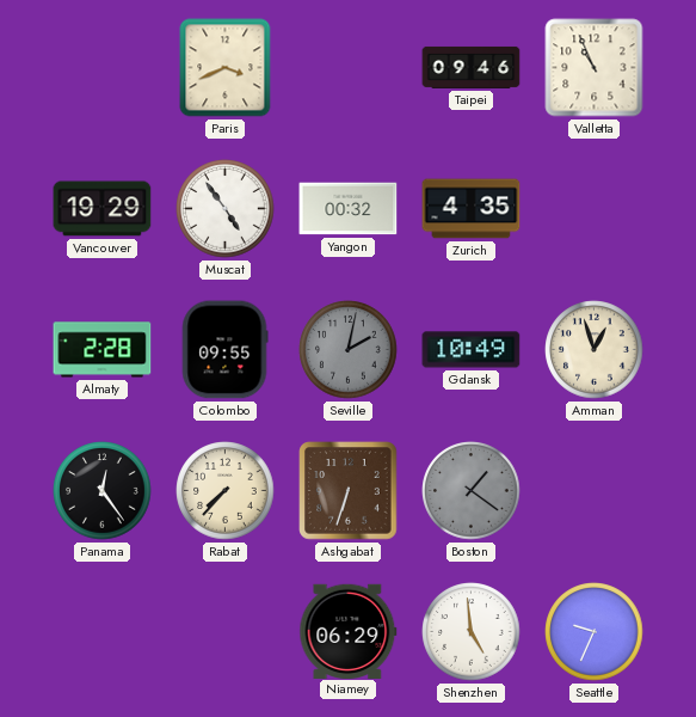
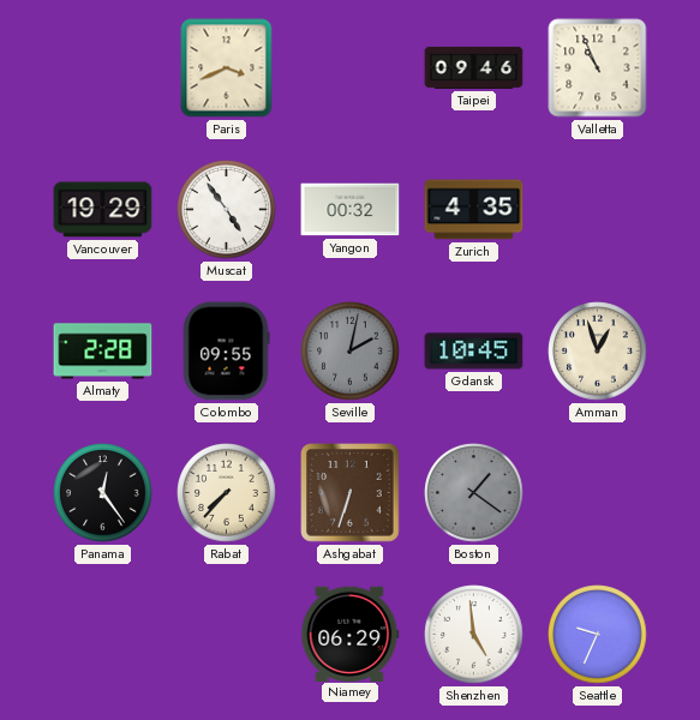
Gdansk: 10:49 -> 10:45
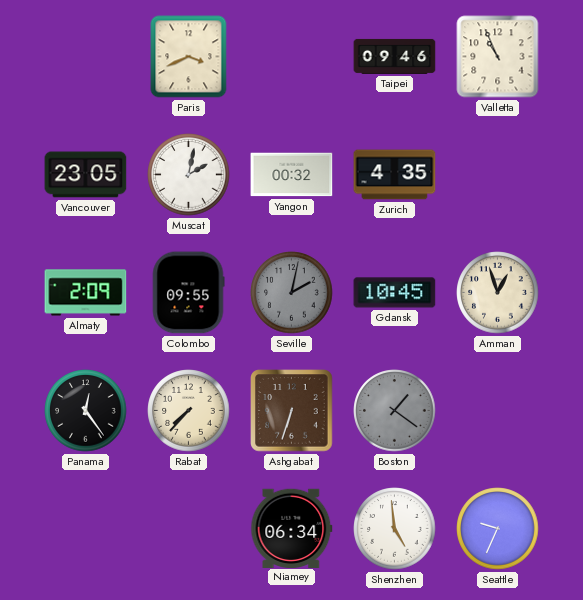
Vancouver: 19:29 -> 23:05
Muscat: 4:54 -> 2:02
Almaty: 2:28 -> 2:09
Niamey: 06:29 -> 06:34
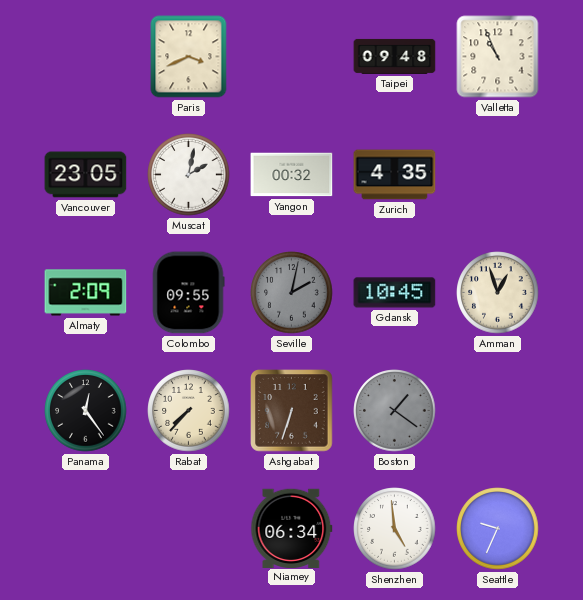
Taipei: 09:46 -> 09:48
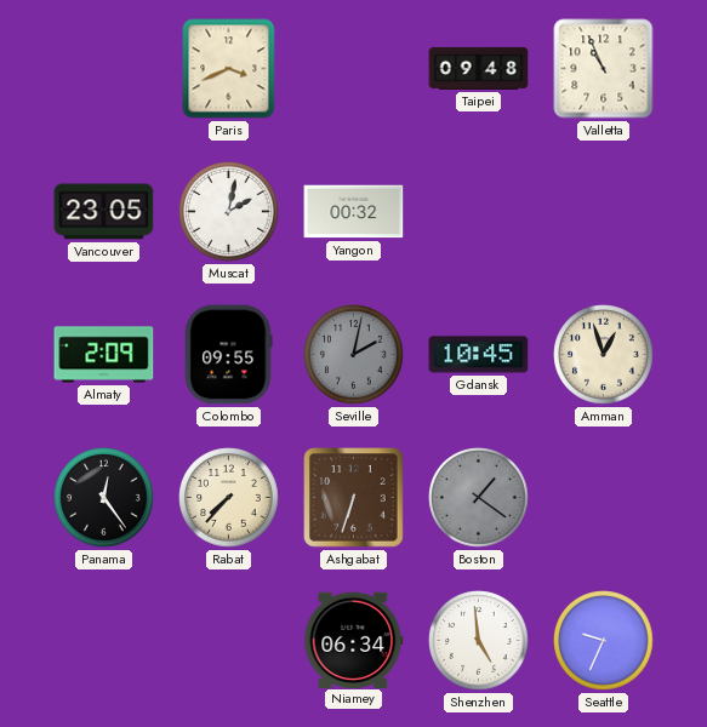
Zurich: 4:35 -> none
